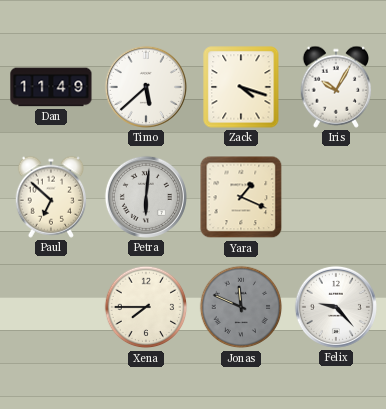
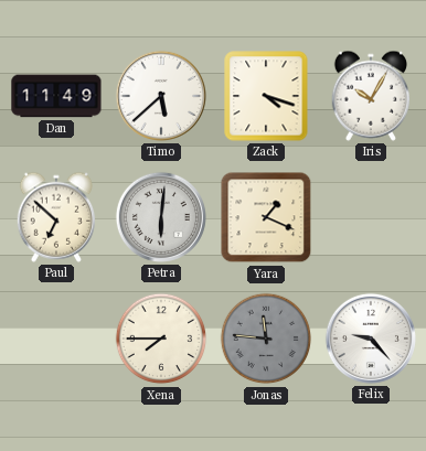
Jonas: 11:49 -> 11:46
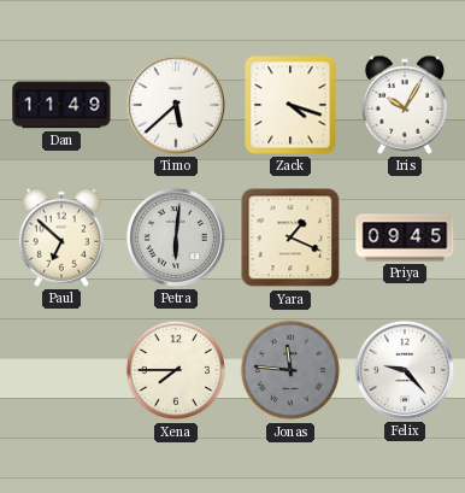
Priya: none -> 09:45
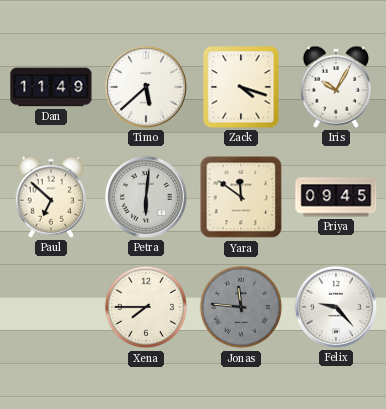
Yara: 1:19 -> 11:51
